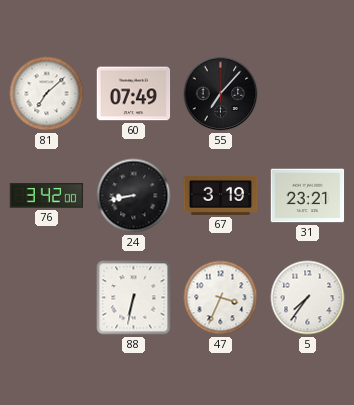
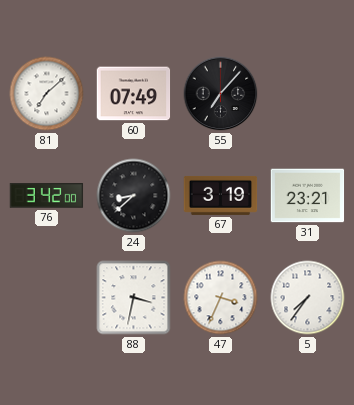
24: 8:43 -> 8:38
88: 6:32 -> 3:32
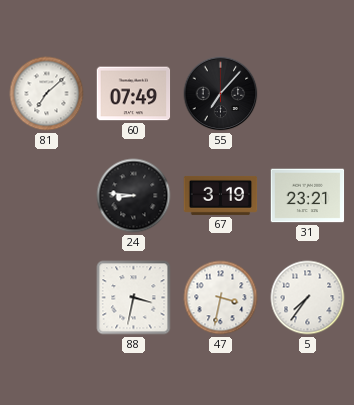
76: 3:42 -> none
24: 8:38 -> 8:46
47: 3:34 -> 3:32
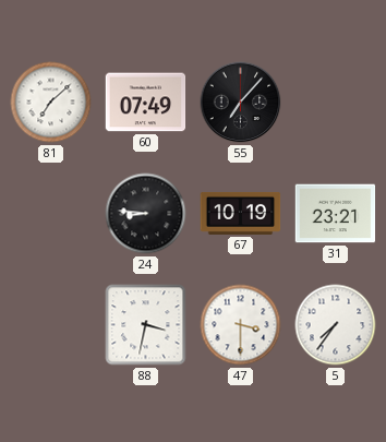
67: 3:19 -> 10:19
47: 3:32 -> 3:30
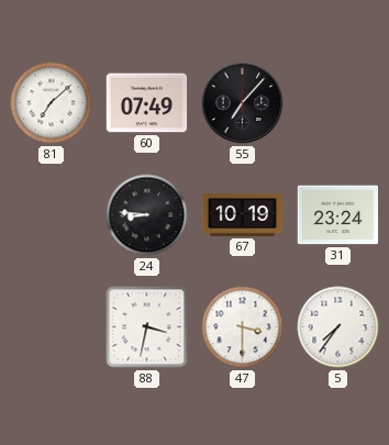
31: 23:21 -> 23:24
